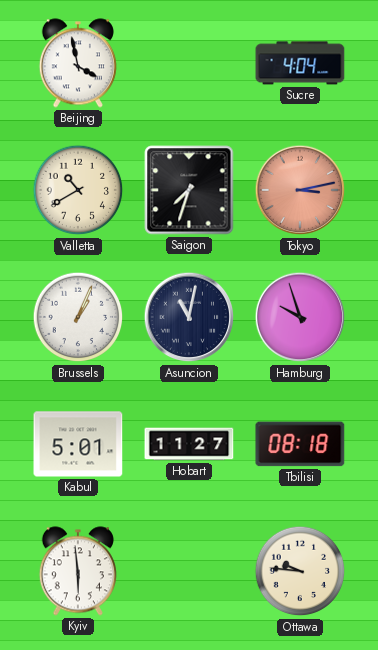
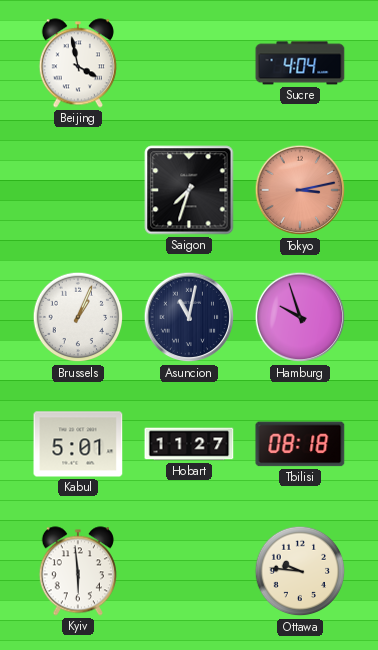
Valletta: 10:40 -> none
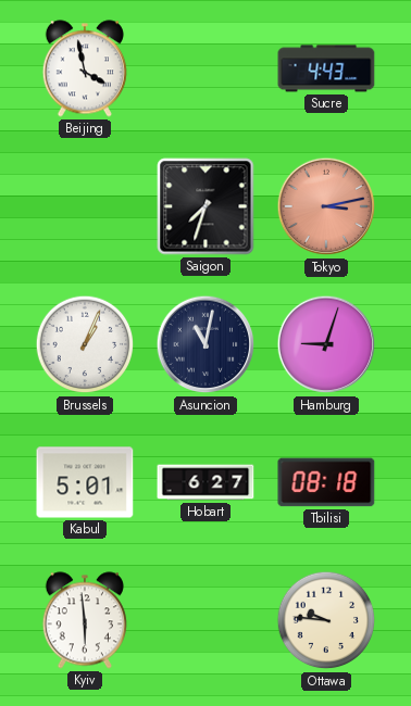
Sucre: 4:04 -> 4:43
Hamburg: 9:57 -> 9:03
Hobart: 11:27 -> 6:27
